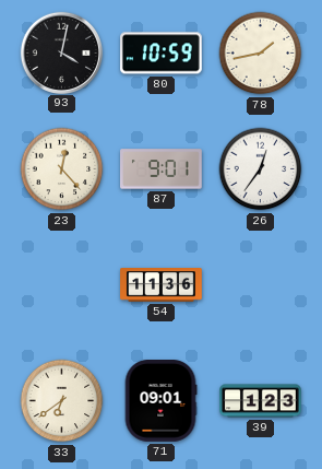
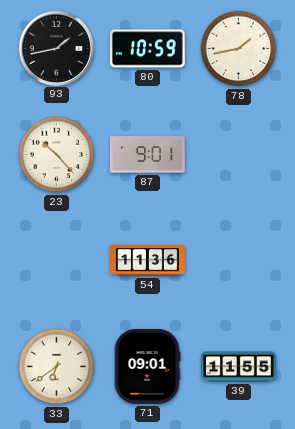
93: 4:02 -> 1:43
23: 12:23 -> 10:23
26: 12:36 -> none
39: 1:23 -> 11:55
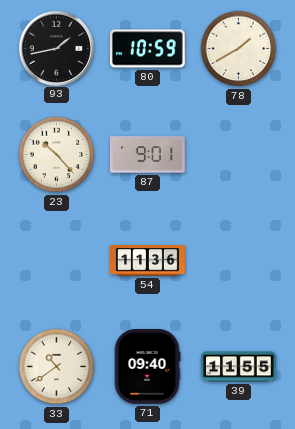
78: 1:43 -> 1:40
33: 6:39 -> 10:39
71: 09:01 -> 09:40
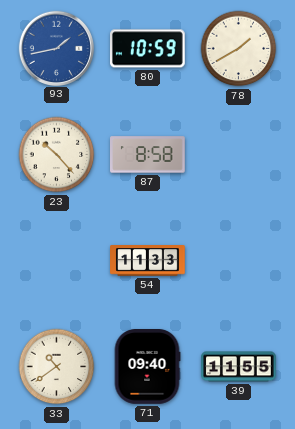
93 dial: black -> blue
87: 9:01 -> 8:58
54: 11:36 -> 11:33
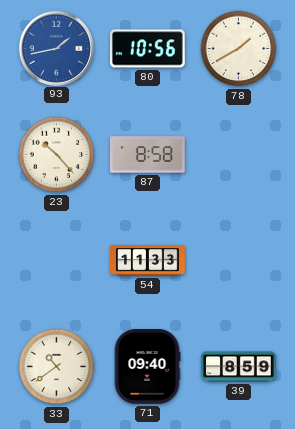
80: 10:59 -> 10:56
39: 11:55 -> 8:59
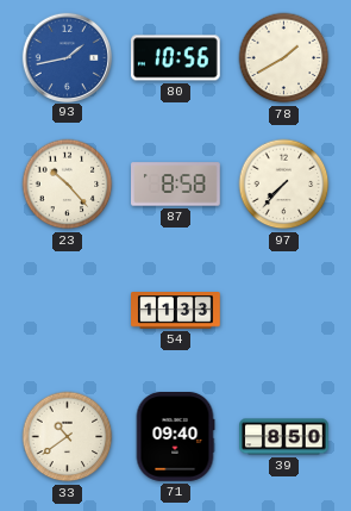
97: none -> 7:37
39: 8:59 -> 8:50
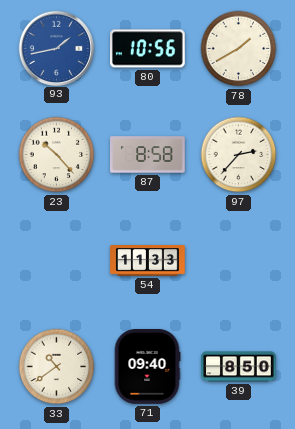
97: 7:37 -> 2:37
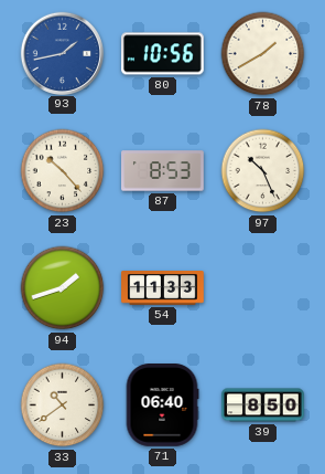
87: 8:58 -> 8:53
97: 2:37 -> 10:26
94: none -> 1:42
71: 09:40 -> 06:40
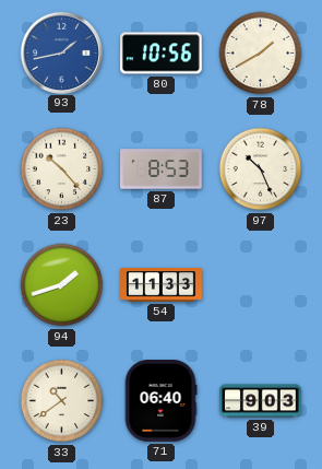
39: 8:50 -> 9:03
